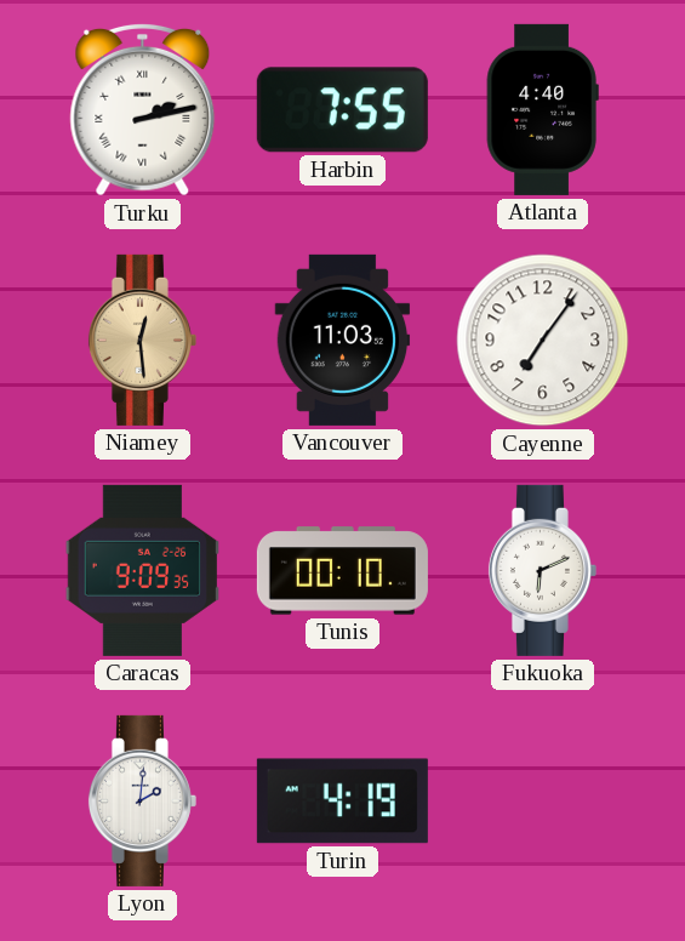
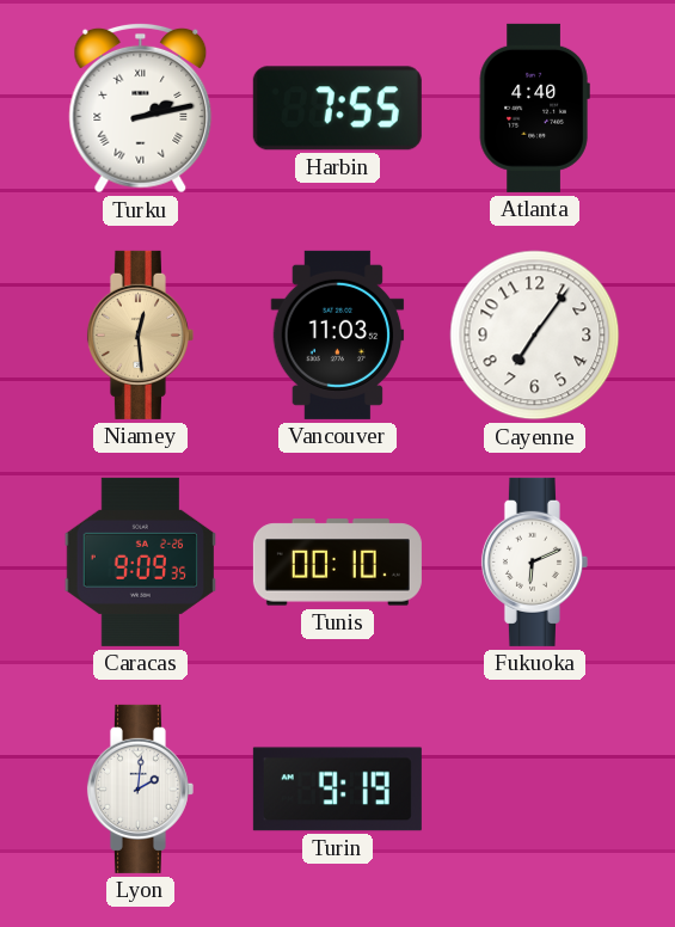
Turin: 4:19 -> 9:19
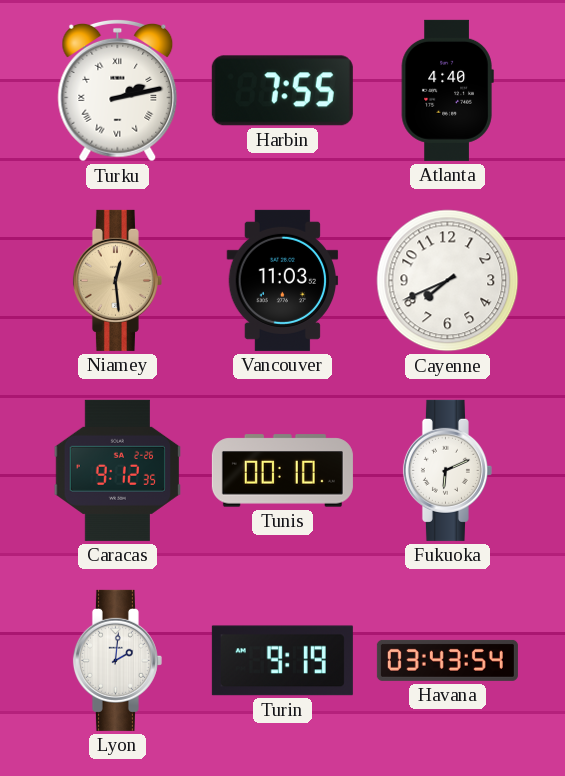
Cayenne: 7:06 -> 7:41
Caracas: 9:09 -> 9:12
Havana: none -> 03:43
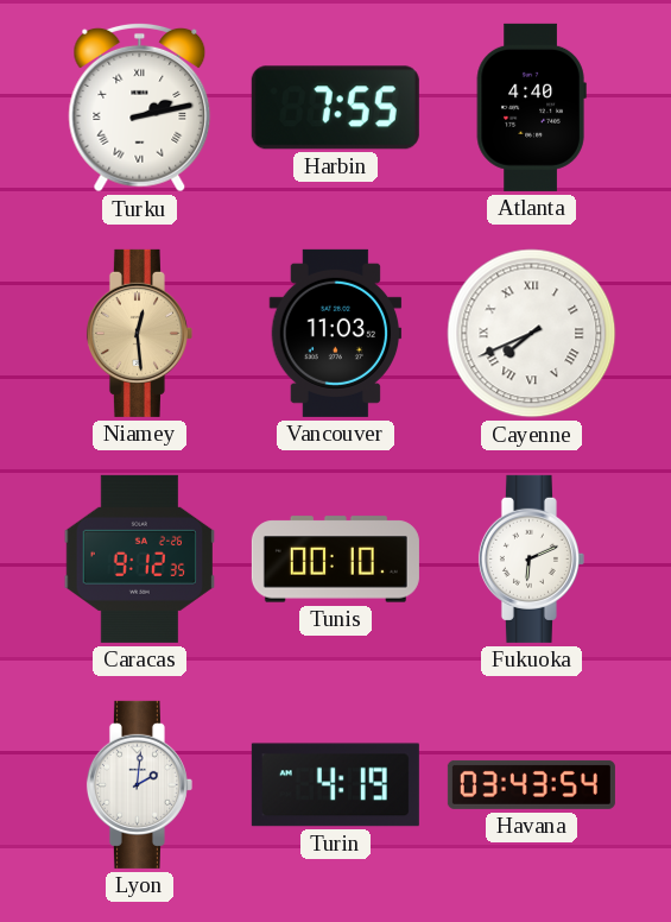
Cayenne numerals: Arabic -> Roman
Turin: 9:19 -> 4:19
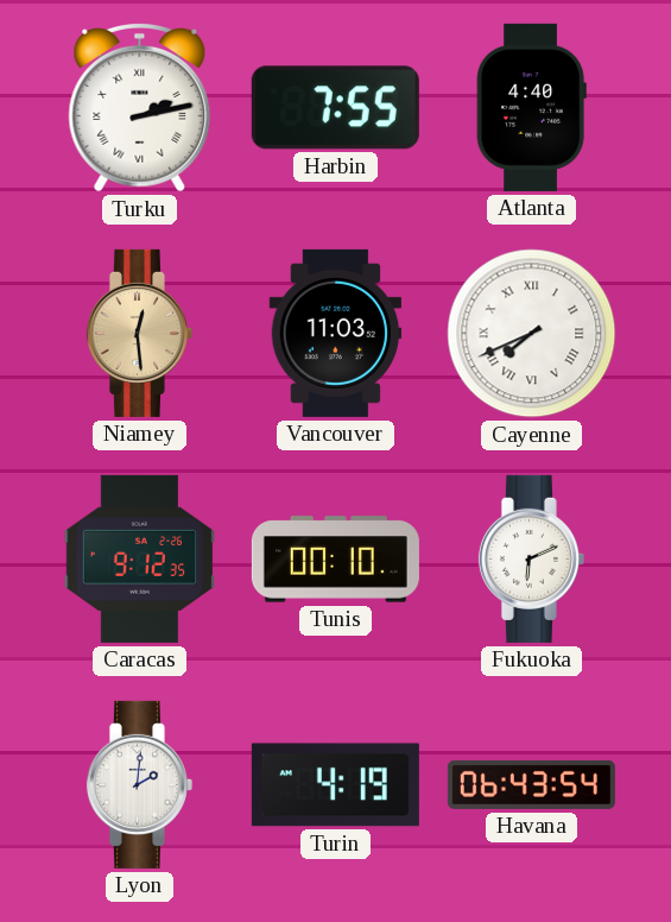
Havana: 03:43 -> 06:43
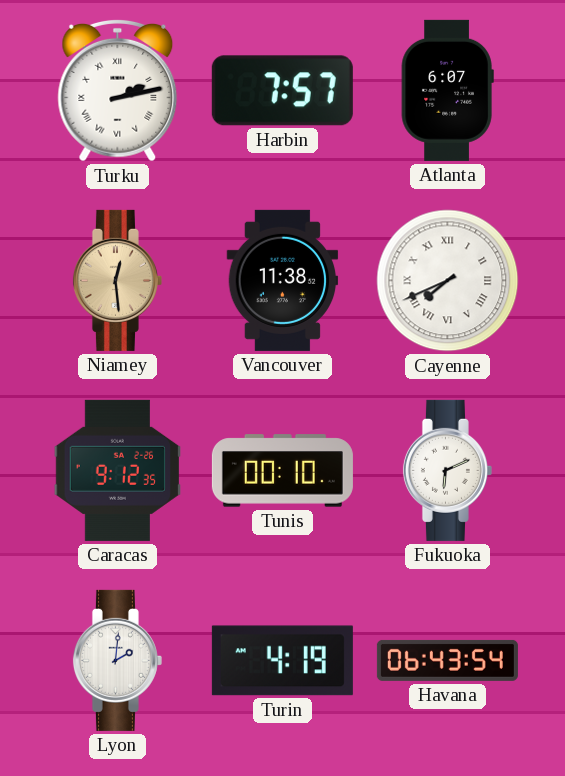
Harbin: 7:55 -> 7:57
Atlanta: 4:40 -> 6:07
Vancouver: 11:03 -> 11:38
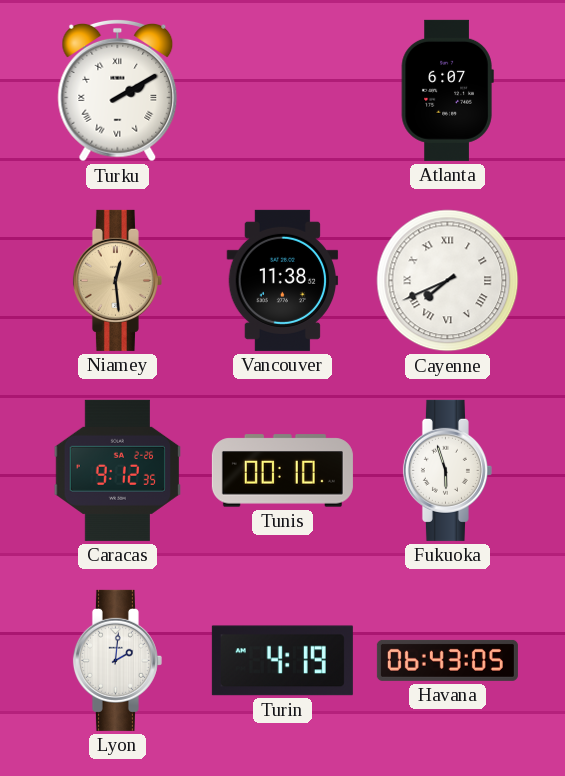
Turku: 2:13 -> 2:10
Harbin: 7:57 -> none
Fukuoka: 6:11 -> 5:57
Havana: 06:43:54 -> 06:43:05
